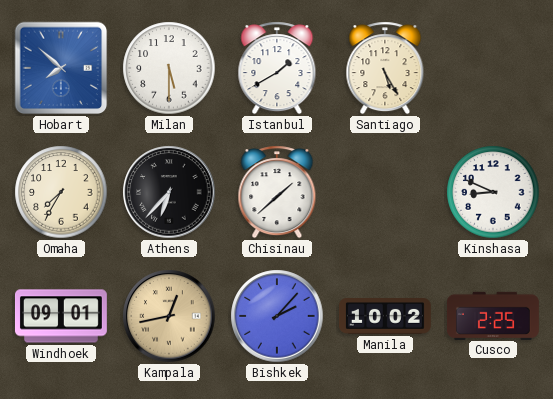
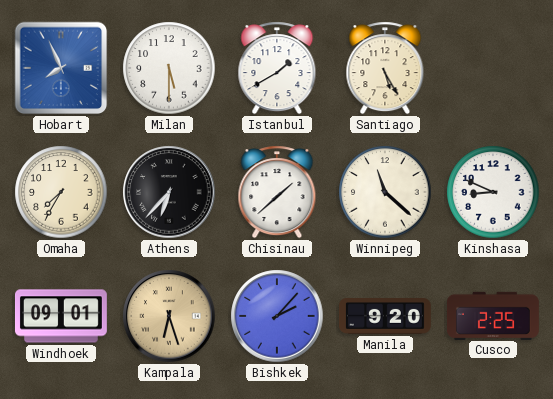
Hobart: 7:52 -> 7:56
Winnipeg: none -> 11:22
Kampala: 12:43 -> 6:27
Manila: 10:02 -> 9:20
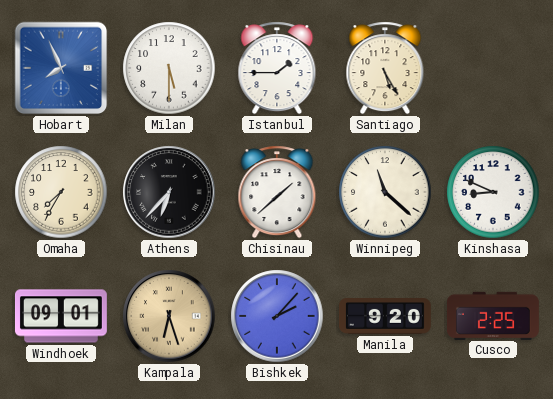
Istanbul: 1:40 -> 1:45
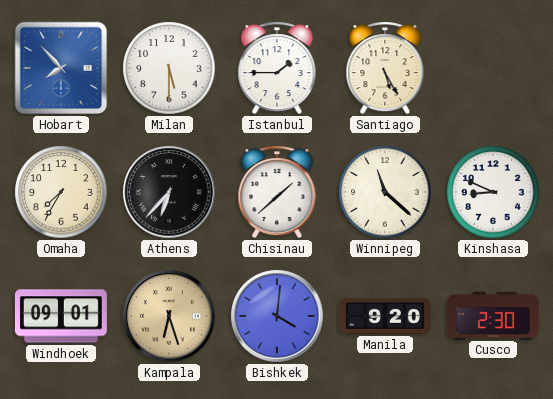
Hobart: 7:56 -> 7:53
Bishkek: 2:07 -> 4:01
Cusco: 2:25 -> 2:30
